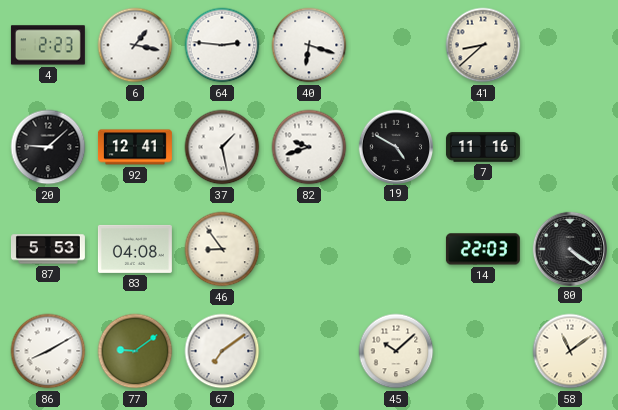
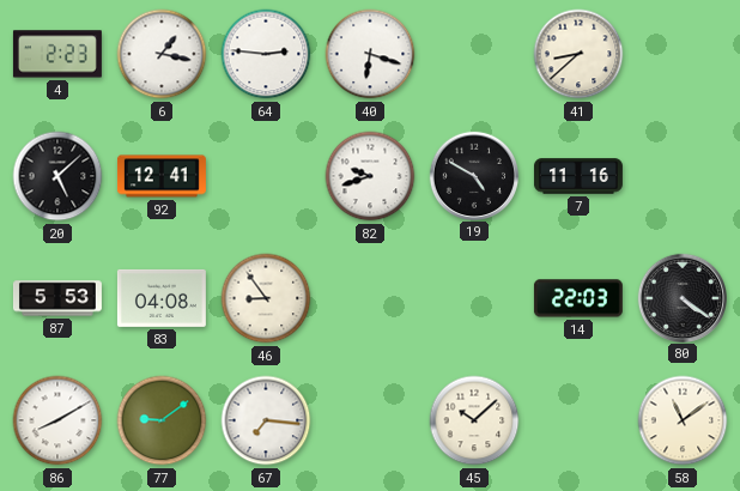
20: 9:08 -> 5:08
37: 1:28 -> none
67: 7:09 -> 7:16
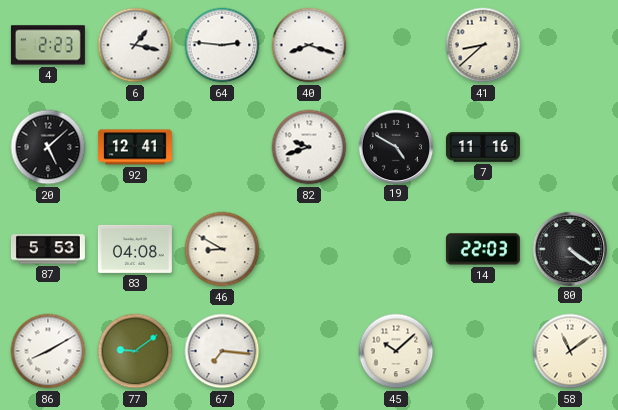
40: 6:18 -> 8:18
46: 8:54 -> 8:50
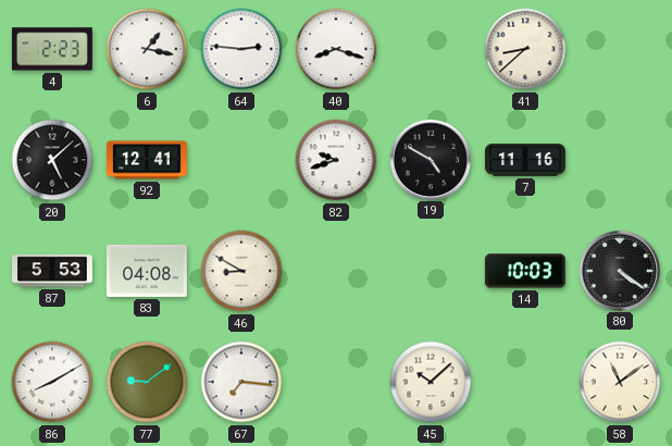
14: 22:03 -> 10:03
